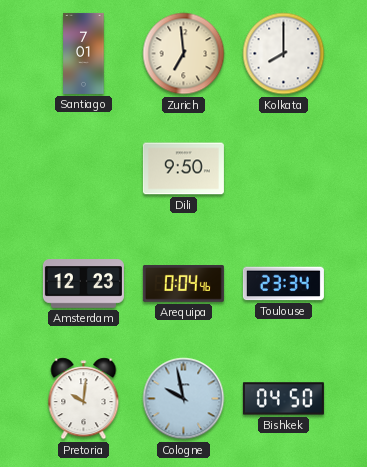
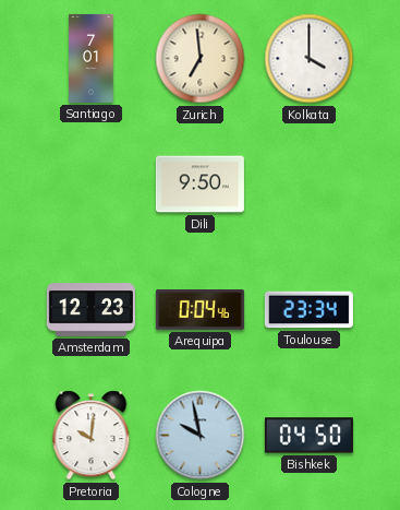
Kolkata: 8:00 -> 4:00
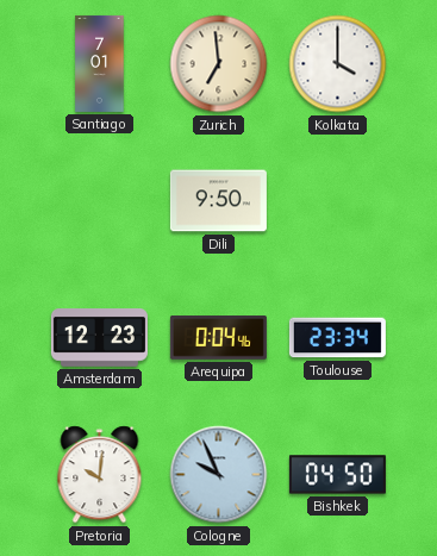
Cologne: 9:58 -> 9:56
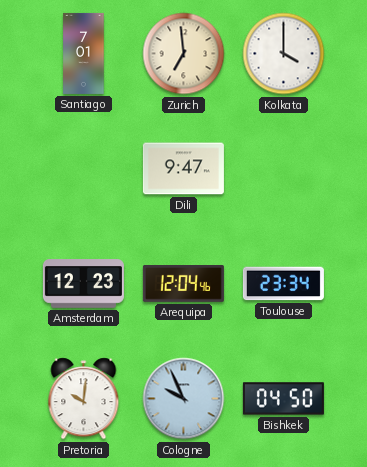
Dili: 9:50 -> 9:47
Arequipa: 0:04 -> 12:04
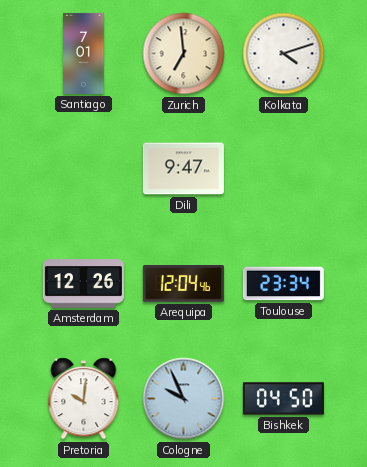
Kolkata: 4:00 -> 4:12
Amsterdam: 12:23 -> 12:26
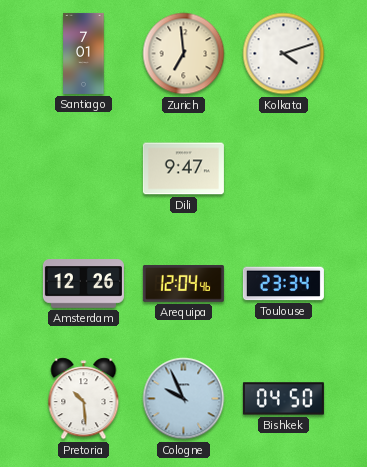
Pretoria: 10:01 -> 10:29
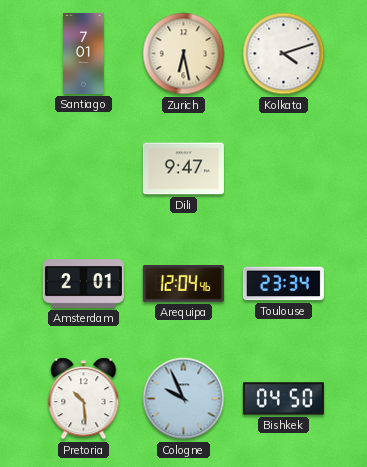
Zurich: 6:59 -> 6:28
Amsterdam: 12:26 -> 2:01
